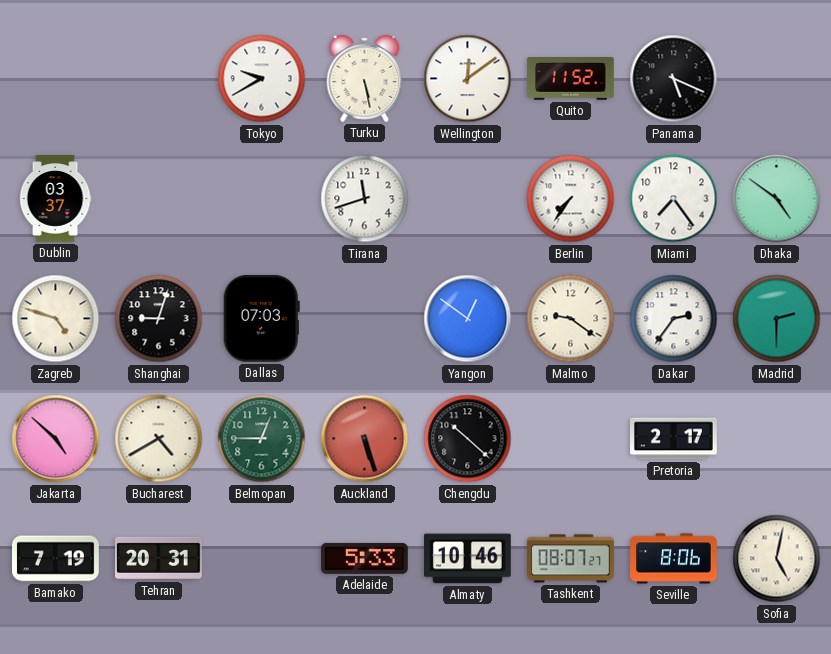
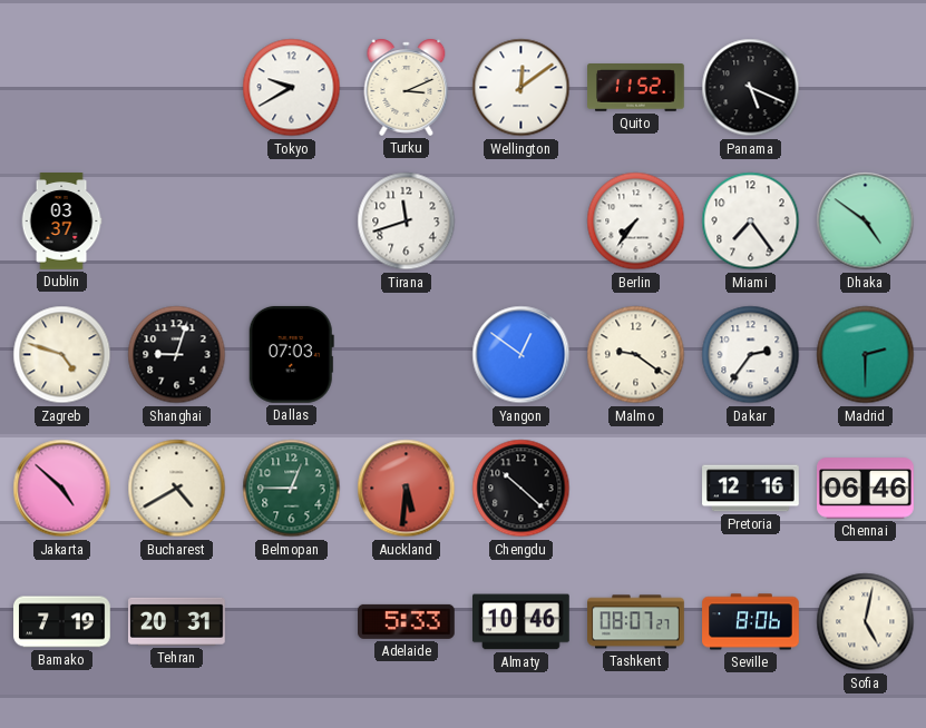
Turku: 5:28 -> 3:11
Auckland: 5:27 -> 5:31
Pretoria: 2:17 -> 12:16
Chennai: none -> 06:46
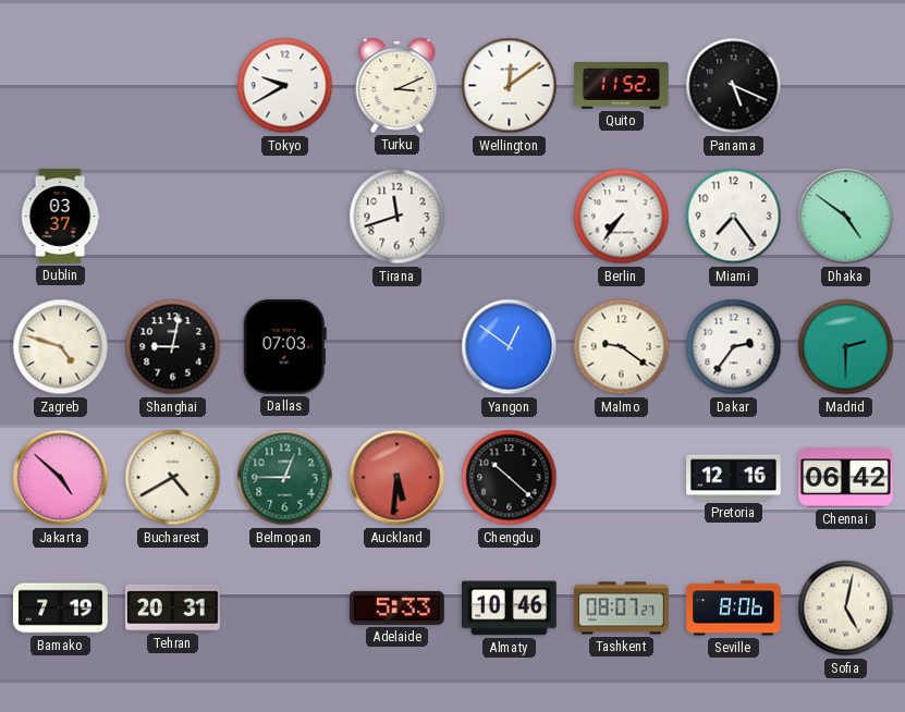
Shanghai: 9:03 -> 9:02
Chennai: 06:46 -> 06:42
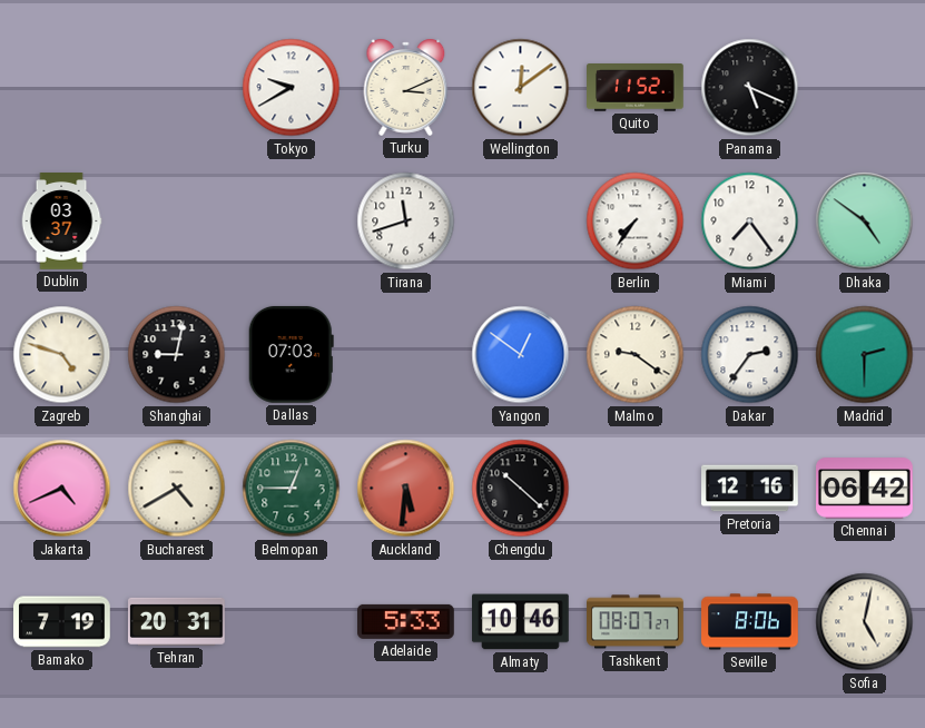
Jakarta: 4:52 -> 4:41
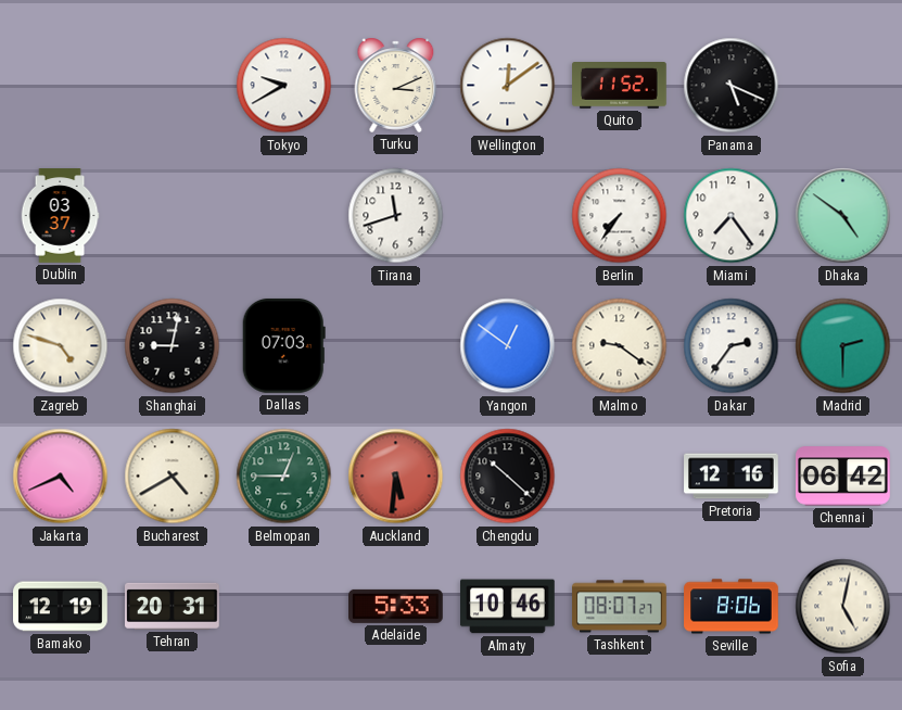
Bamako: 7:19 -> 12:19
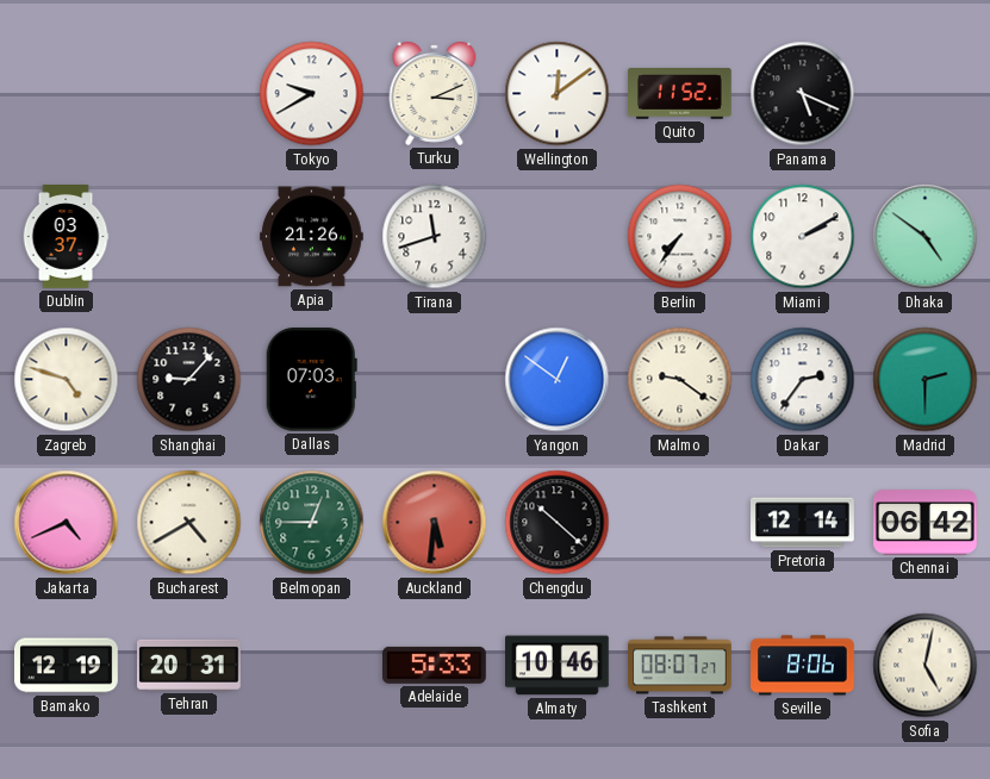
Apia: none -> 21:26
Miami: 7:24 -> 2:10
Shanghai: 9:02 -> 9:07
Pretoria: 12:16 -> 12:14
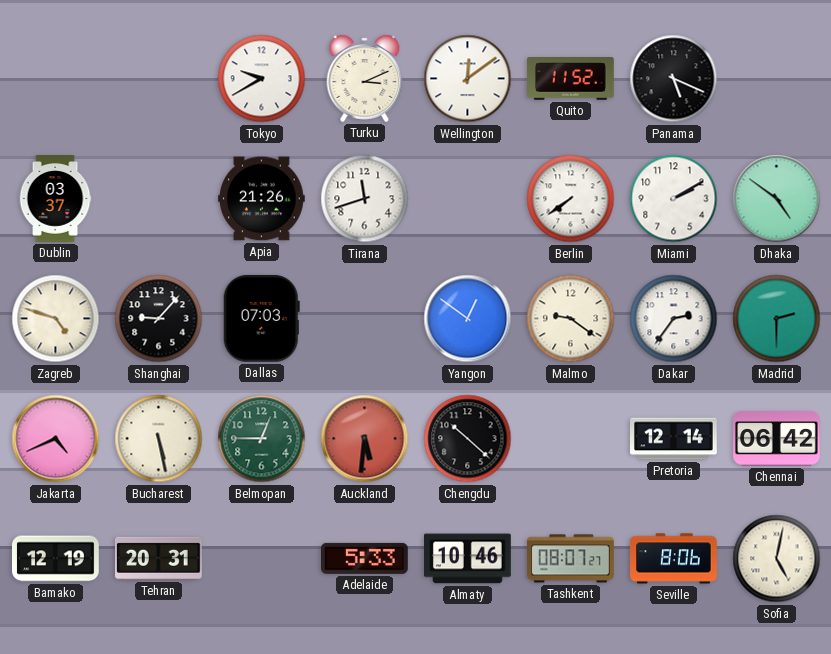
Berlin: 7:36 -> 7:39
Bucharest: 4:40 -> 5:28
